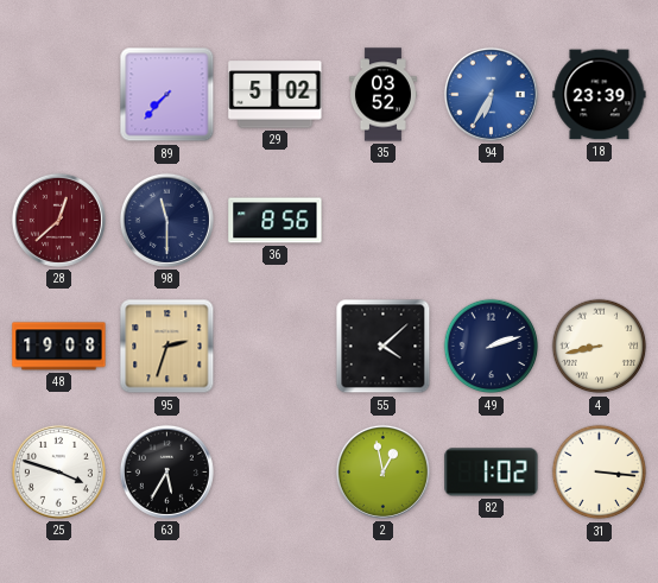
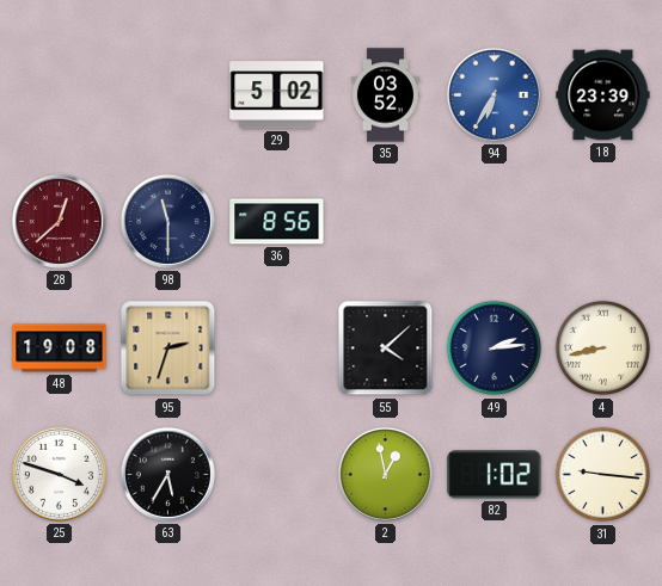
89: 7:37 -> none
49: 2:12 -> 2:14
31: 3:16 -> 9:16
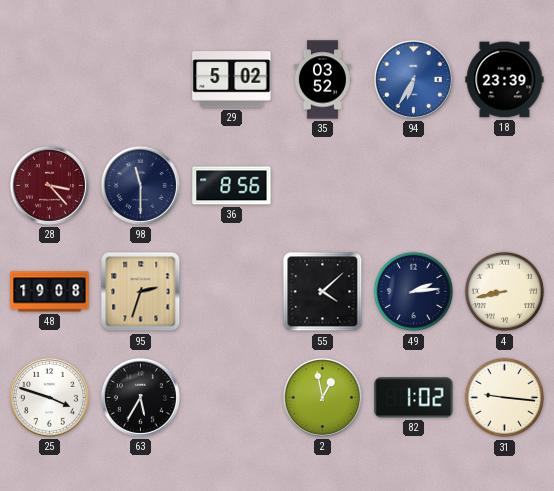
28: 12:38 -> 3:23
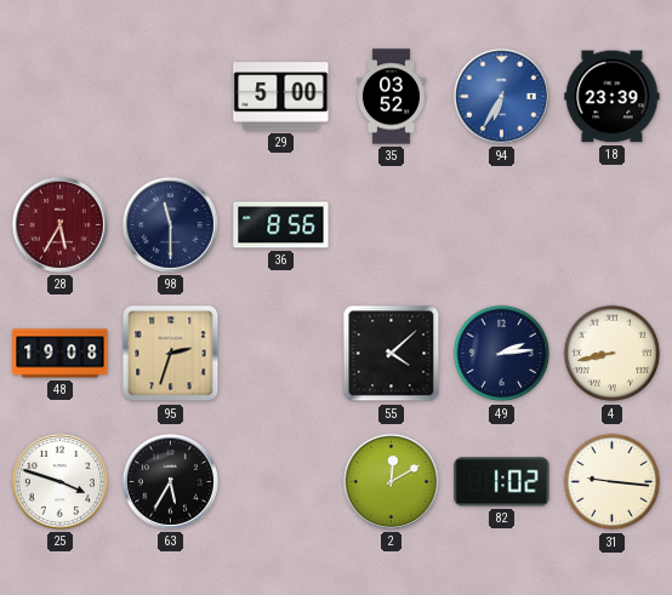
29: 5:02 -> 5:00
28: 3:23 -> 5:35
2: 12:58 -> 12:10
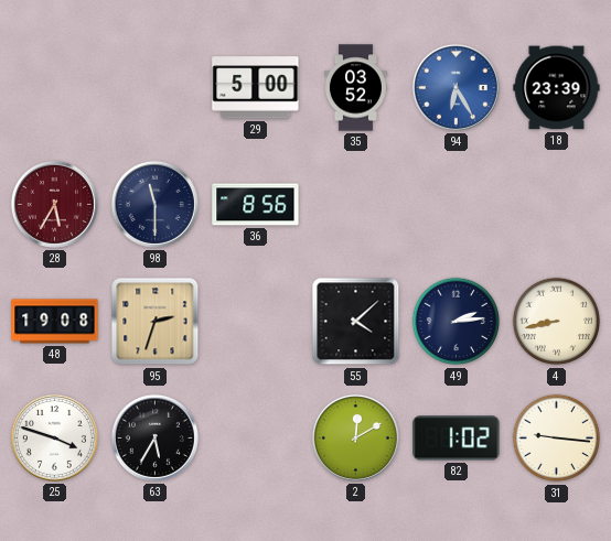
94: 6:35 -> 6:25
